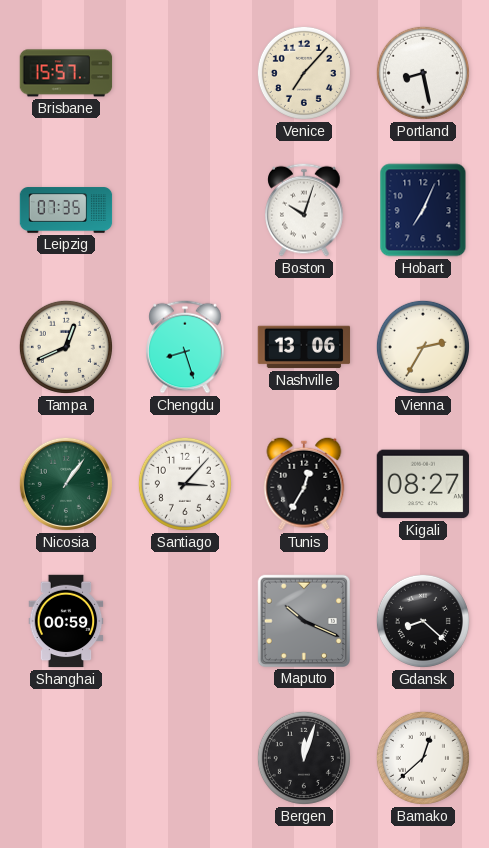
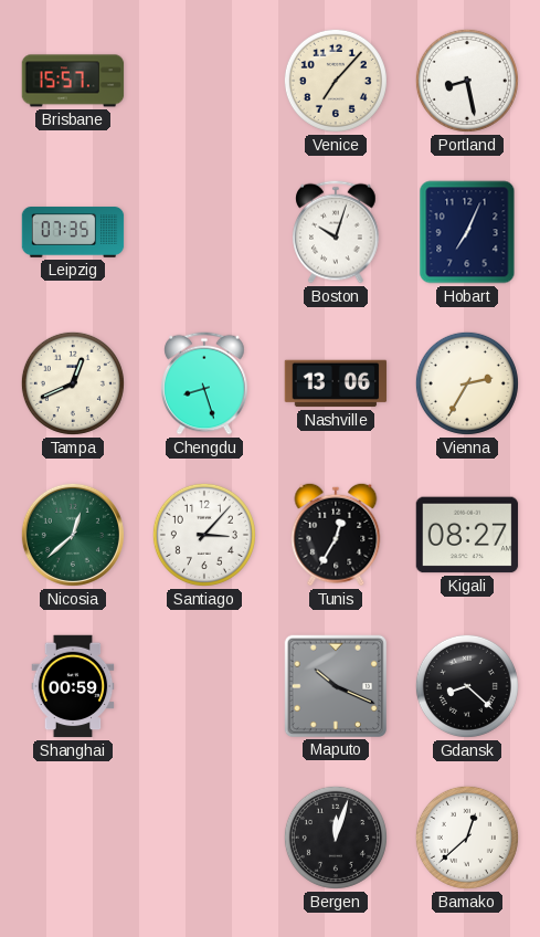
Nicosia: 1:06 -> 12:38
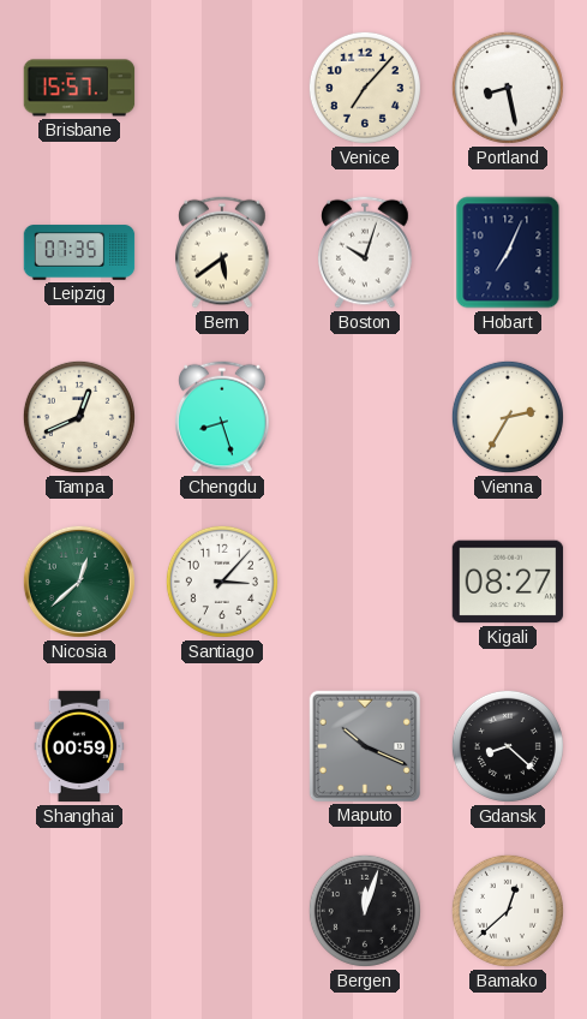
Bern: none -> 5:39
Nashville: 13:06 -> none
Tunis: 12:35 -> none
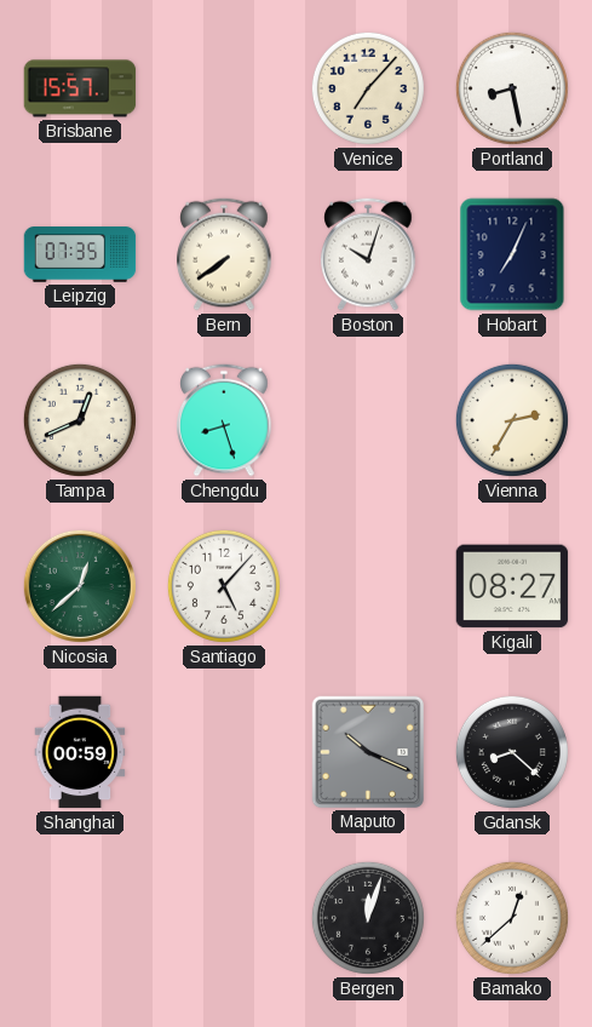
Bern: 5:39 -> 7:39
Santiago: 3:07 -> 5:07
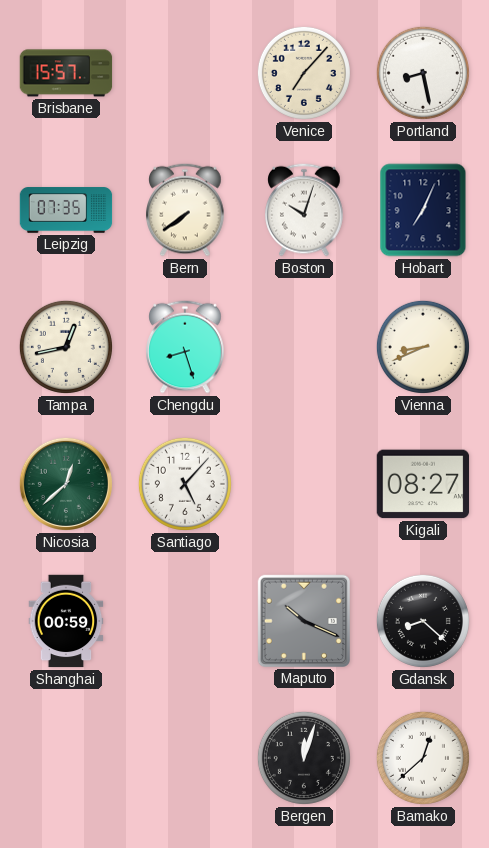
Tampa: 12:41 -> 12:43
Vienna: 2:35 -> 8:41
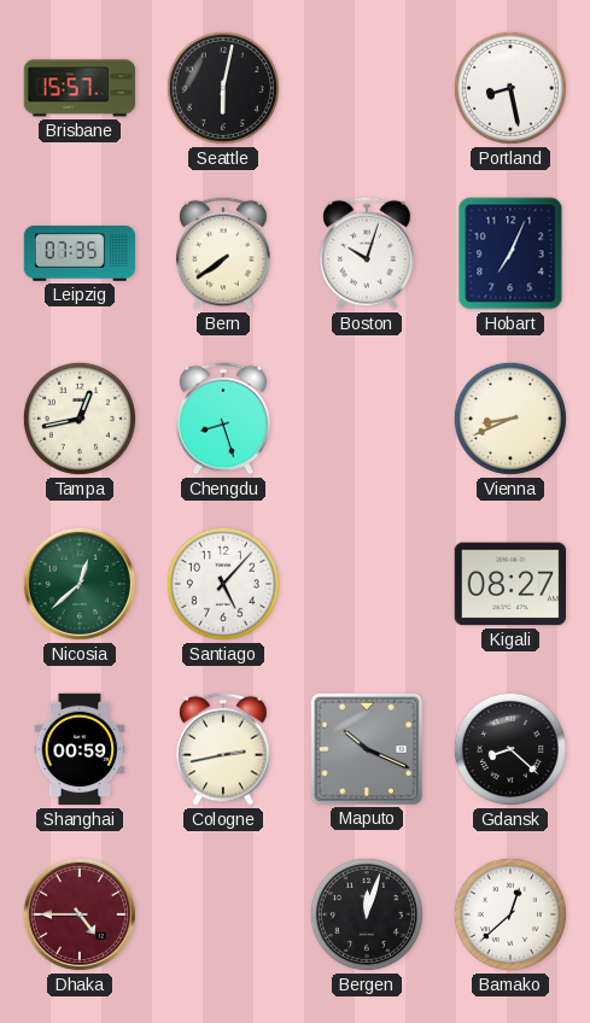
Seattle: none -> 6:02
Venice: 7:07 -> none
Cologne: none -> 2:43
Dhaka: none -> 4:45
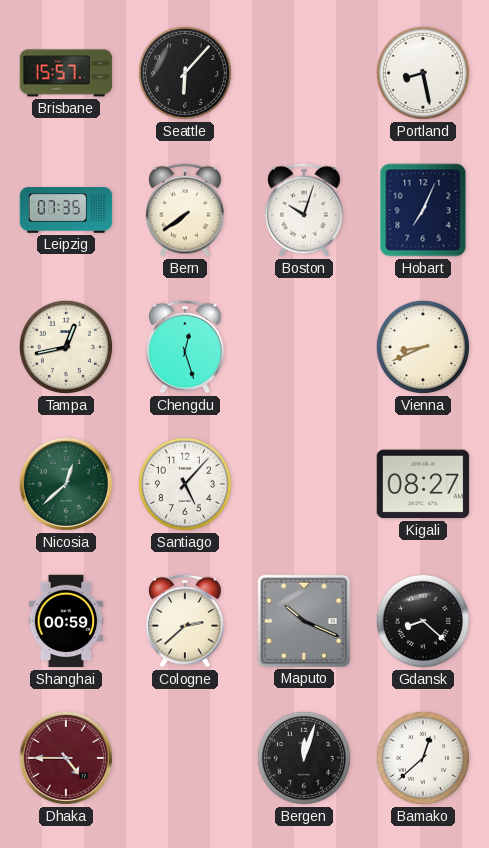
Seattle: 6:02 -> 6:07
Chengdu: 8:27 -> 12:27
Cologne: 2:43 -> 2:38
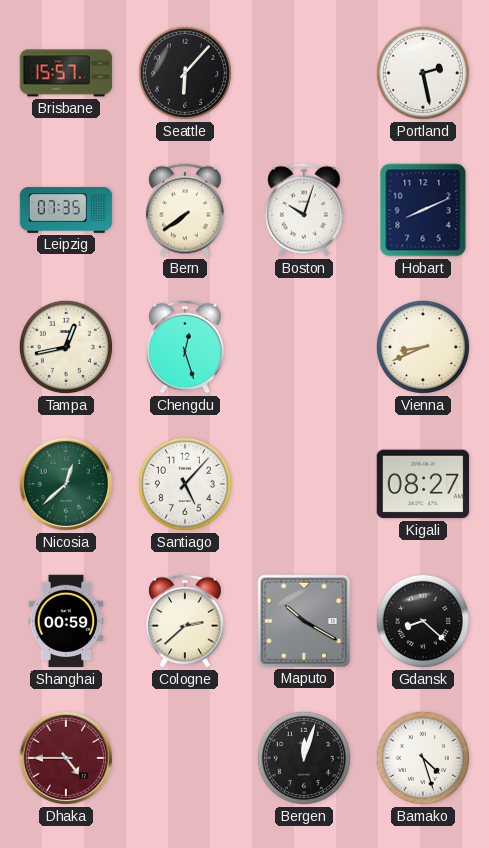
Portland: 8:28 -> 2:28
Hobart: 7:04 -> 8:11
Maputo: 10:19 -> 10:20
Bamako: 12:38 -> 4:27
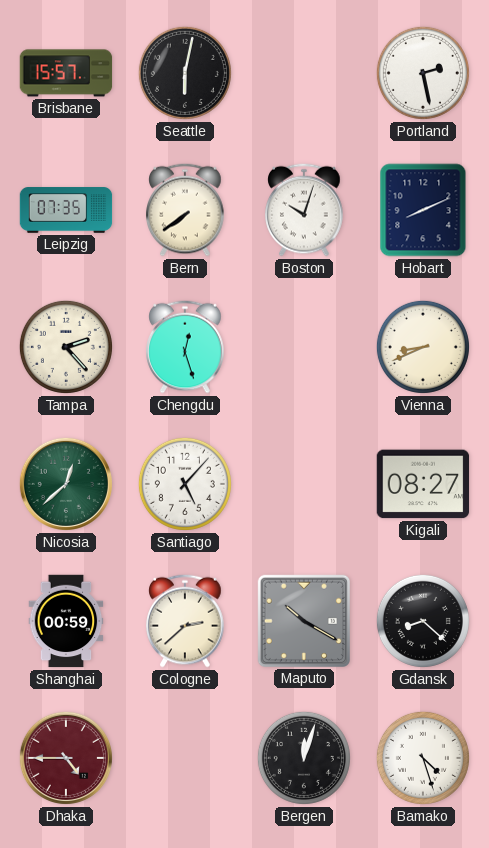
Seattle: 6:07 -> 6:02
Tampa: 12:43 -> 2:23
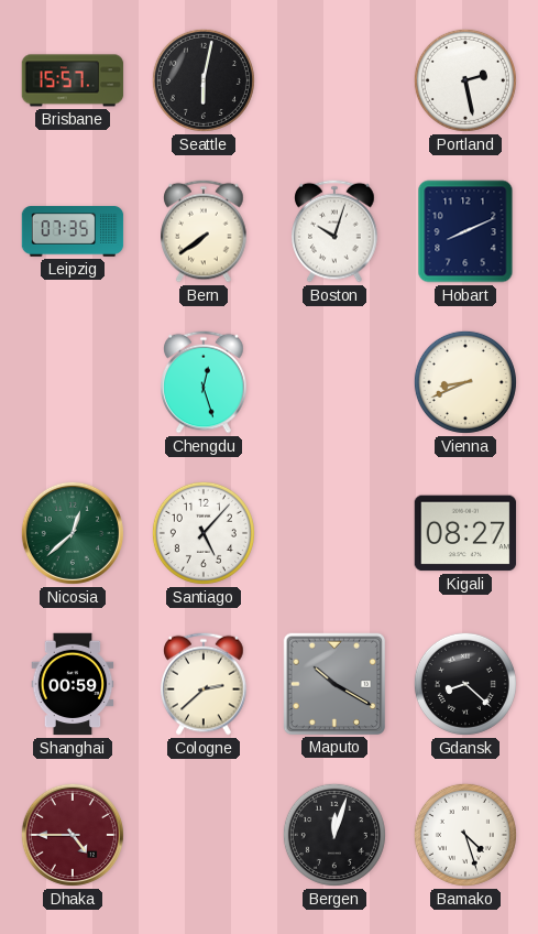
Tampa: 2:23 -> none
